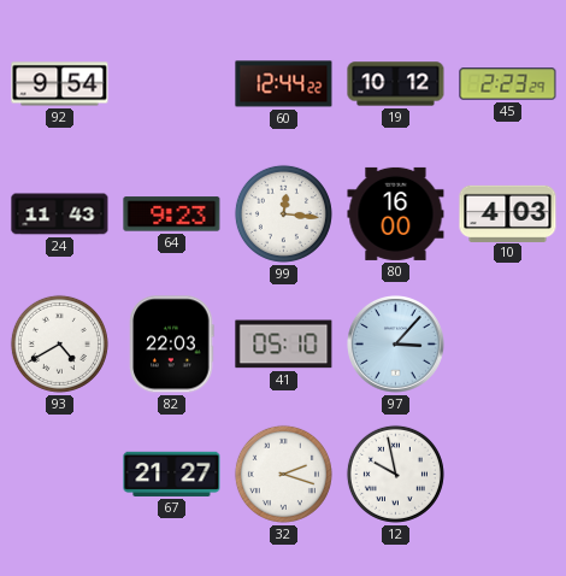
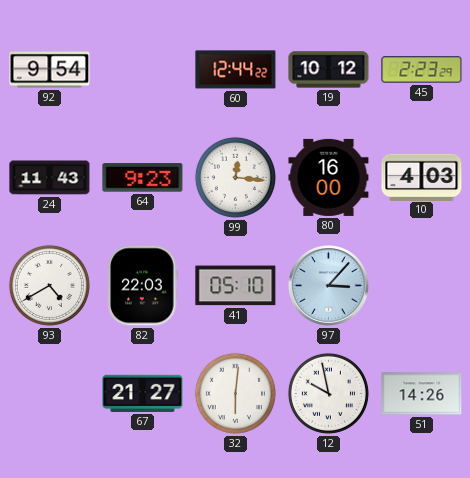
32: 2:18 -> 6:01
51: none -> 14:26
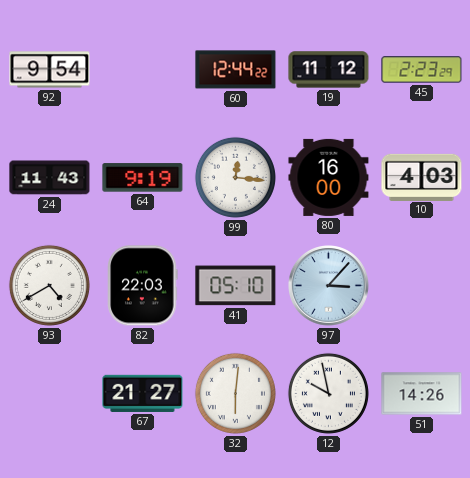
19: 10:12 -> 11:12
64: 9:23 -> 9:19
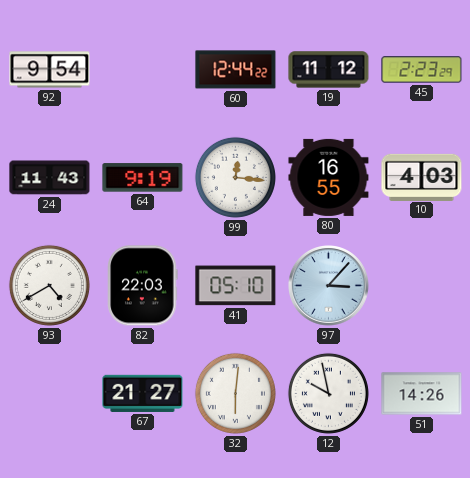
80: 16:00 -> 16:55
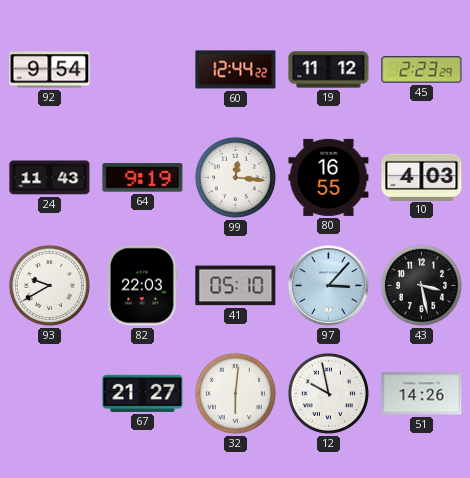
93: 4:40 -> 9:40
43: none -> 3:28
